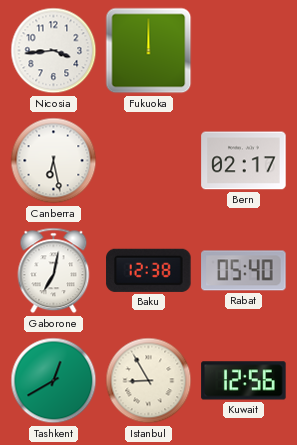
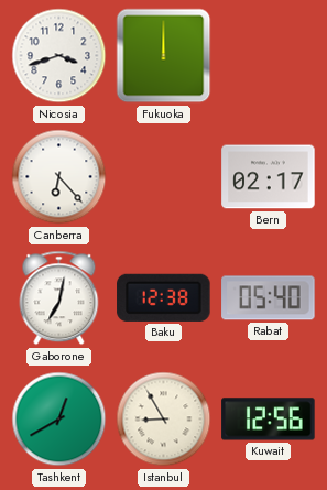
Nicosia: 3:44 -> 3:42
Canberra: 6:28 -> 6:23
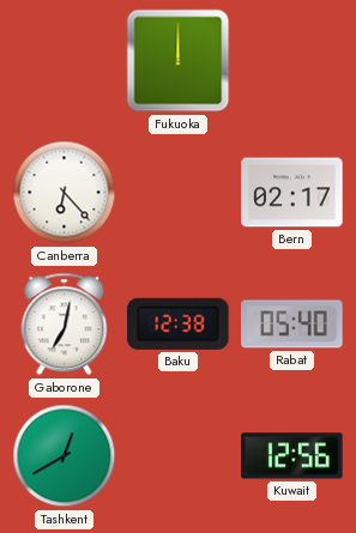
Nicosia: 3:42 -> none
Istanbul: 8:55 -> none
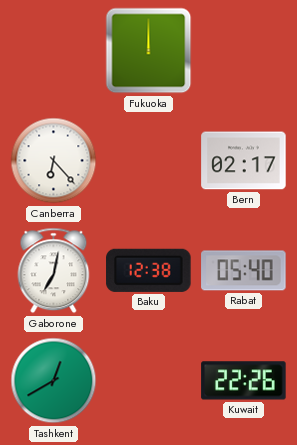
Kuwait: 12:56 -> 22:26
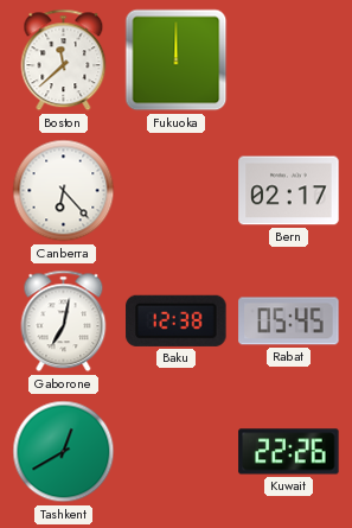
Boston: none -> 11:38
Rabat: 05:40 -> 05:45
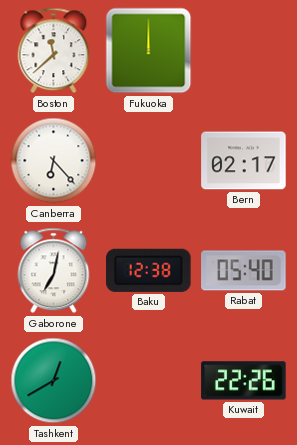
Rabat: 05:45 -> 05:40
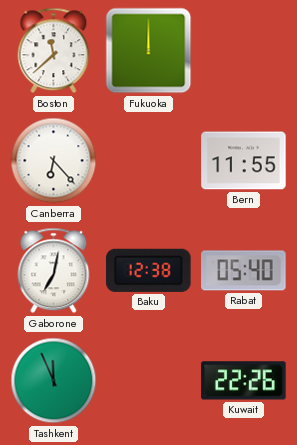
Bern: 02:17 -> 11:55
Tashkent: 12:40 -> 11:56
